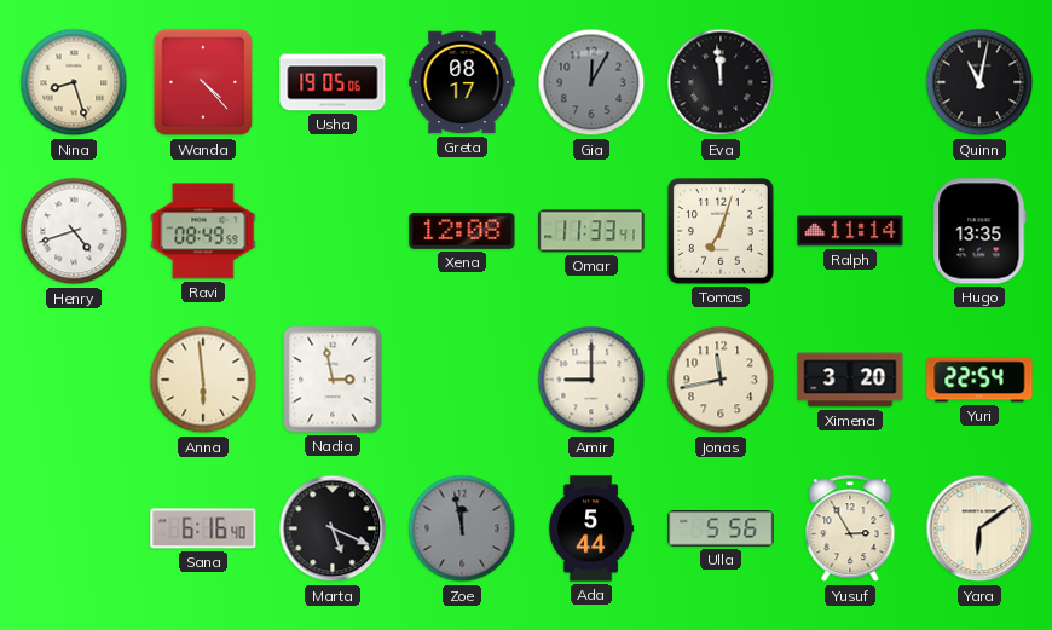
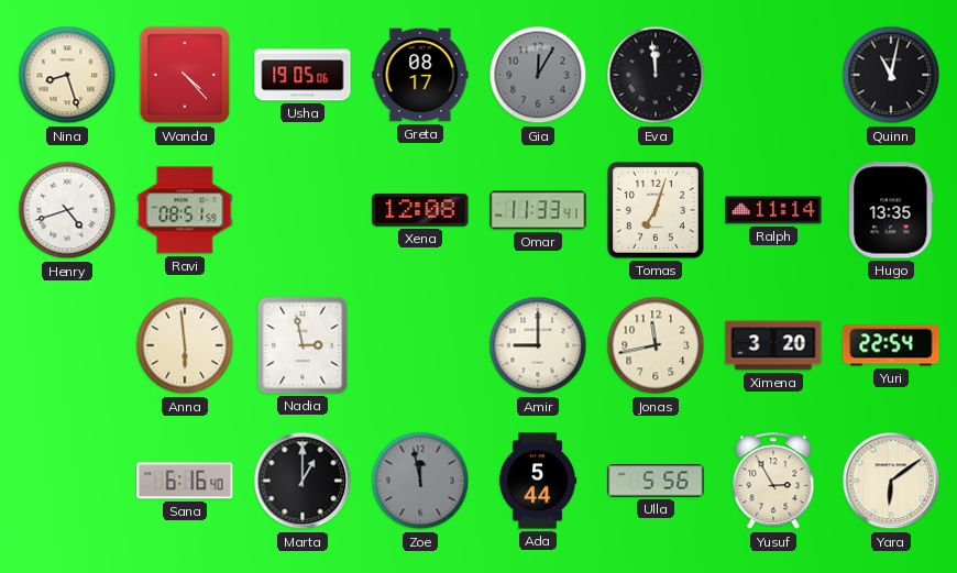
Ravi: 08:49 -> 08:51
Marta: 5:19 -> 1:00
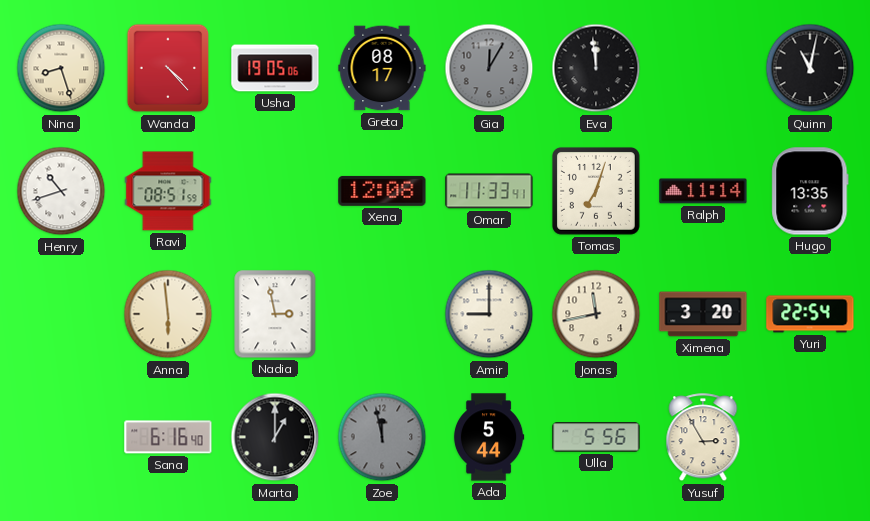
Henry: 4:42 -> 10:42
Yara: 6:09 -> none
